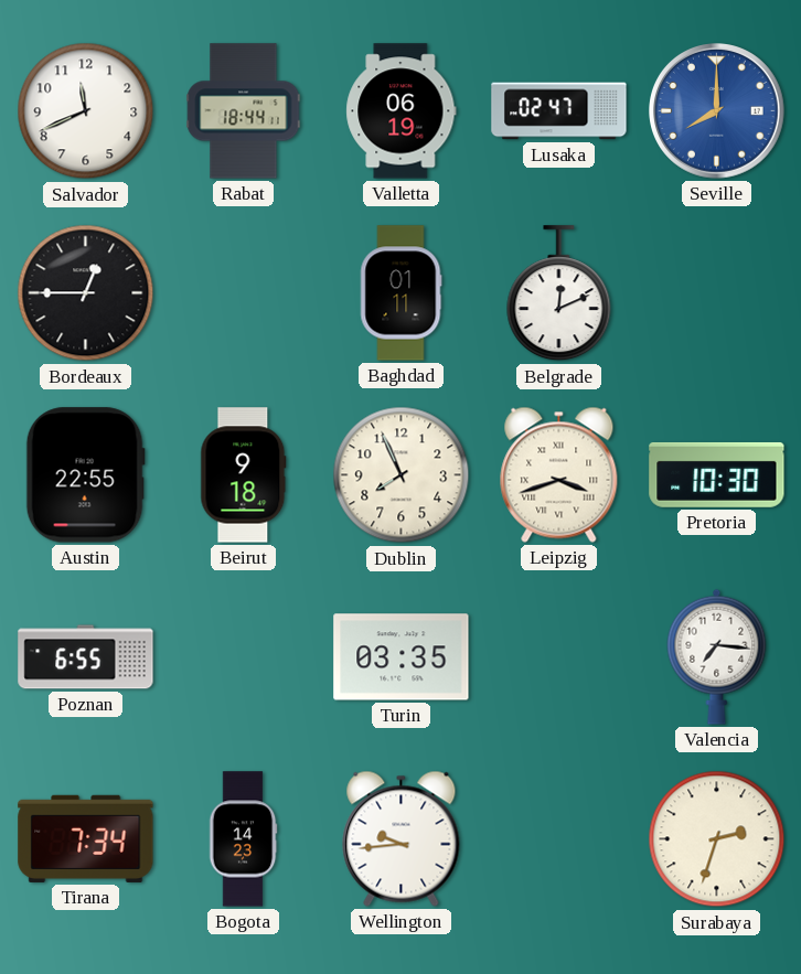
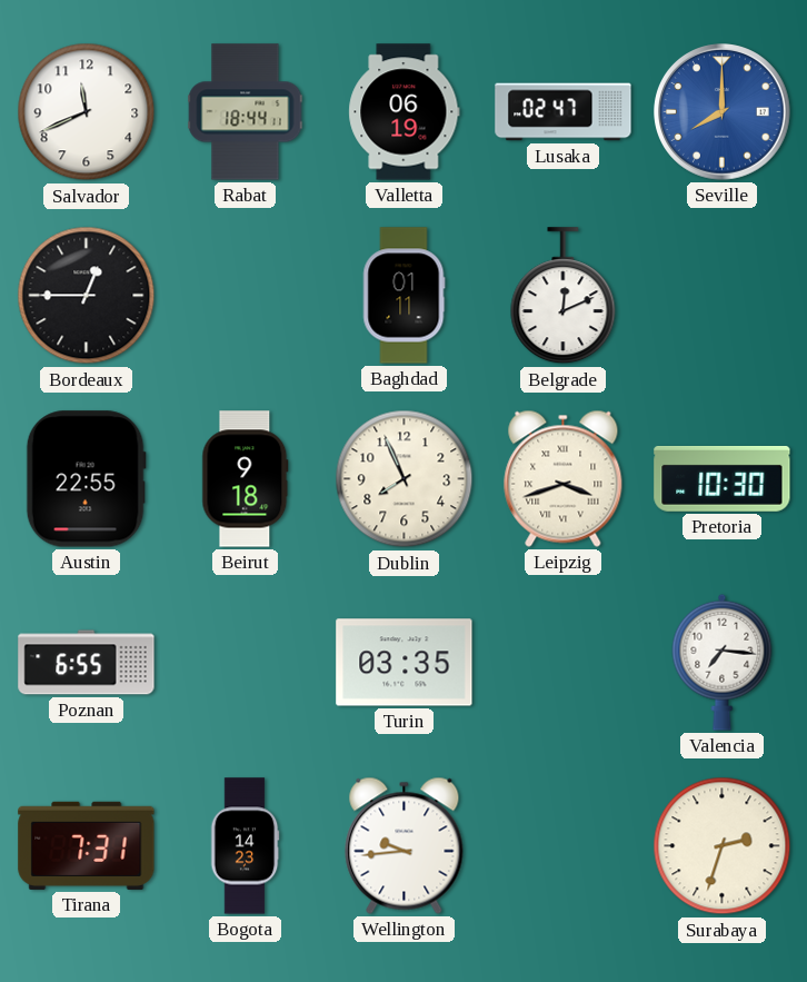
Tirana: 7:34 -> 7:31
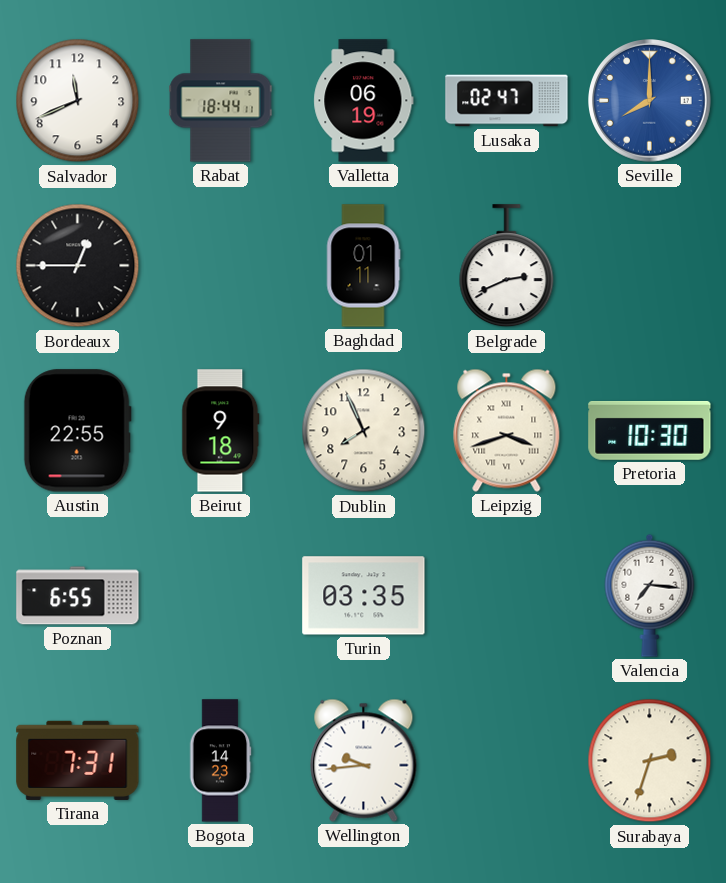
Belgrade: 12:11 -> 2:41
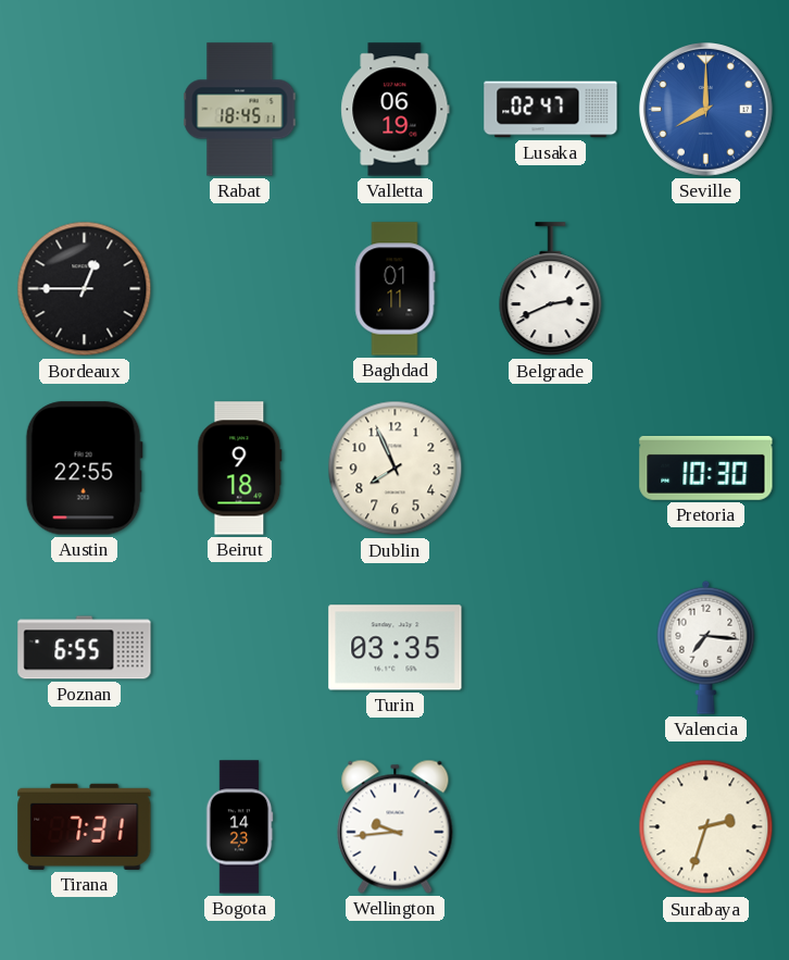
Salvador: 11:41 -> none
Rabat: 18:44 -> 18:45
Leipzig: 3:42 -> none
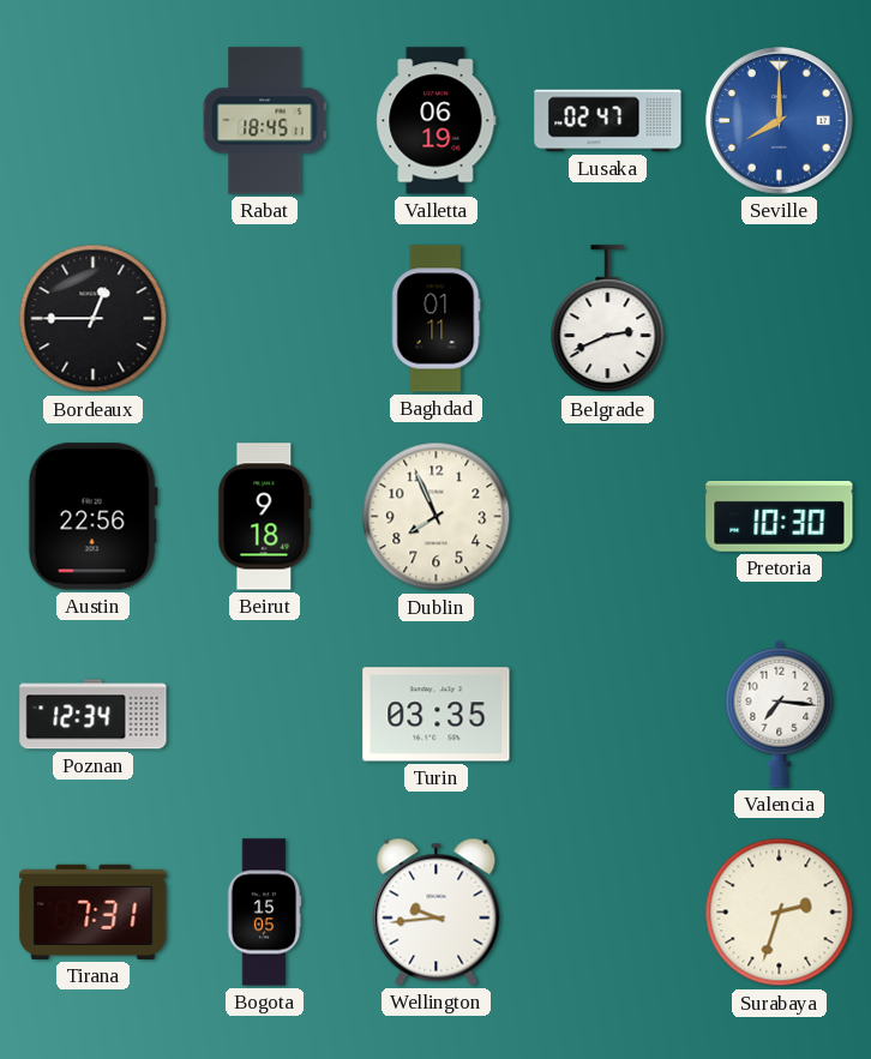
Austin: 22:55 -> 22:56
Poznan: 6:55 -> 12:34
Bogota: 14:23 -> 15:05
